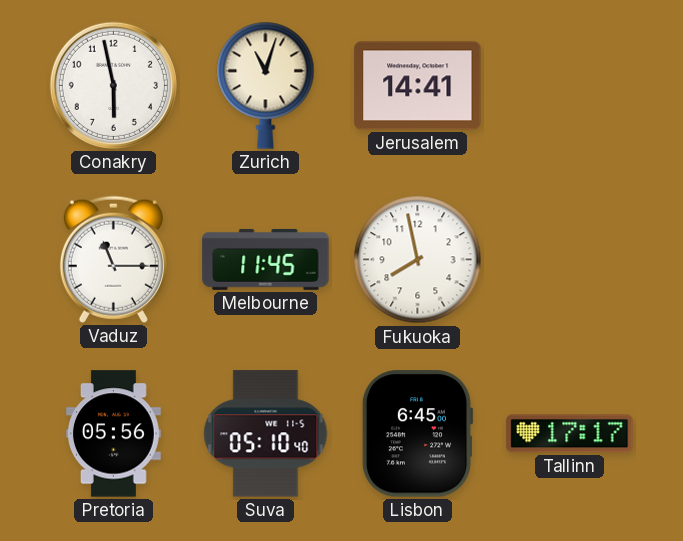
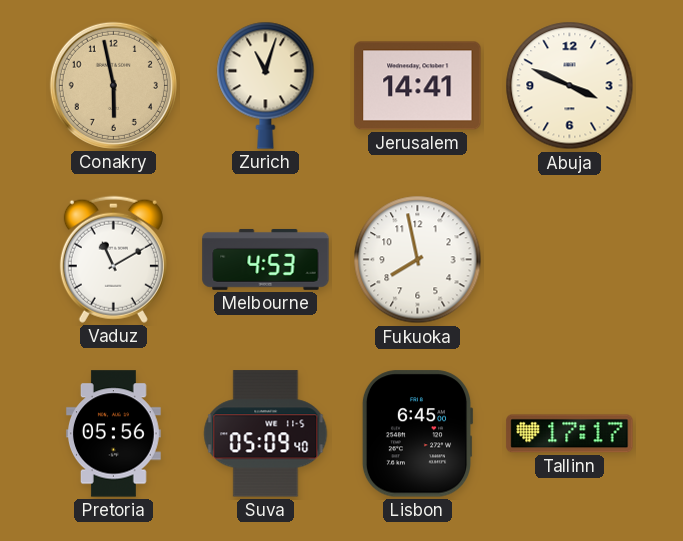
Conakry dial: white -> champagne
Abuja: none -> 3:49
Vaduz: 11:15 -> 11:10
Melbourne: 11:45 -> 4:53
Suva: 05:10 -> 05:09
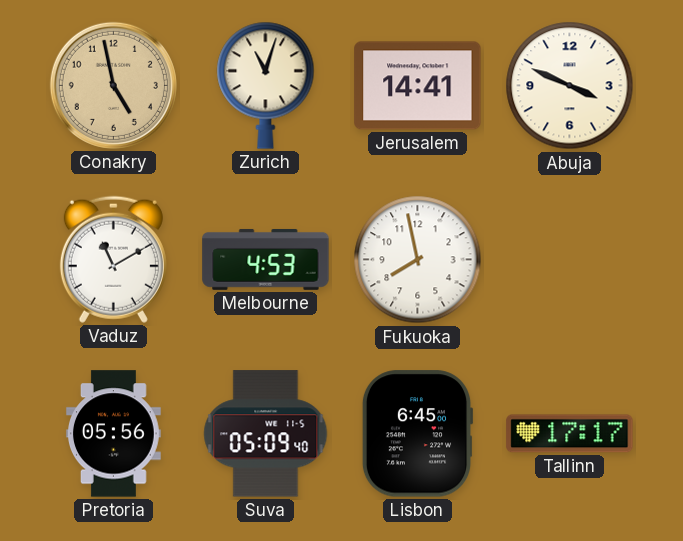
Conakry: 5:58 -> 4:58
